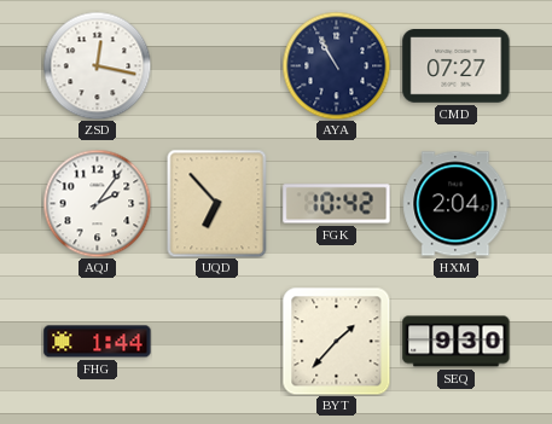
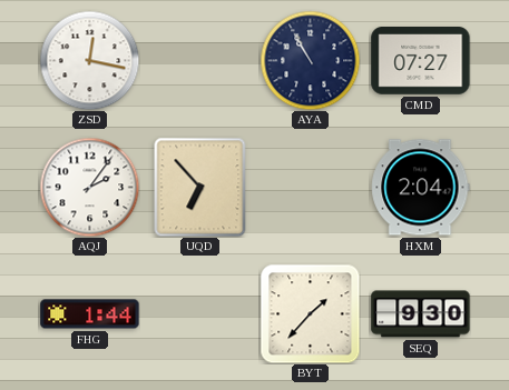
FGK: 10:42 -> none
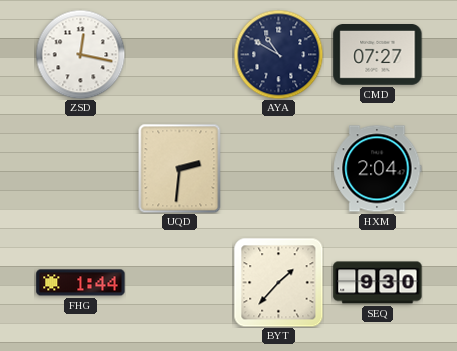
AYA: 10:55 -> 10:50
AQJ: 2:06 -> none
UQD: 6:53 -> 2:31
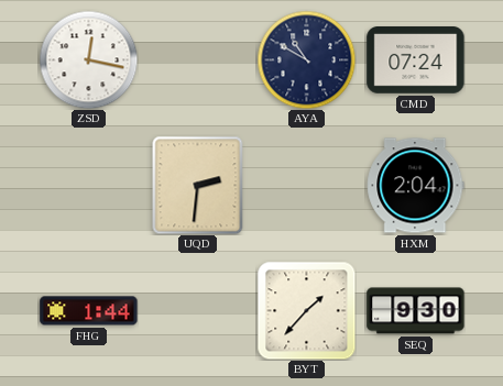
CMD: 07:27 -> 07:24
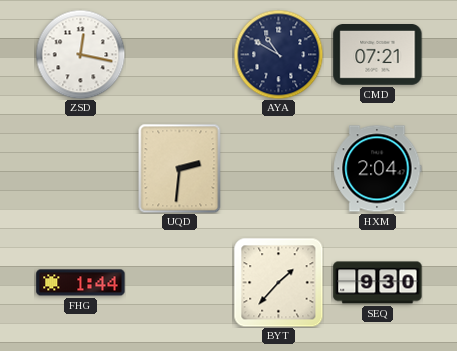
CMD: 07:24 -> 07:21
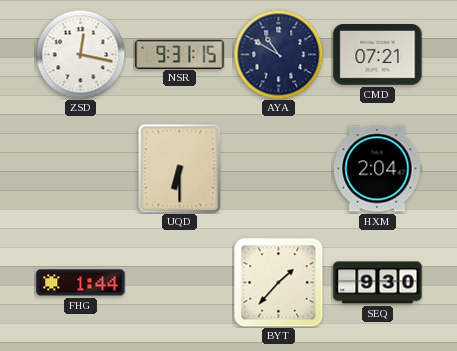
NSR: none -> 9:31
UQD: 2:31 -> 6:30
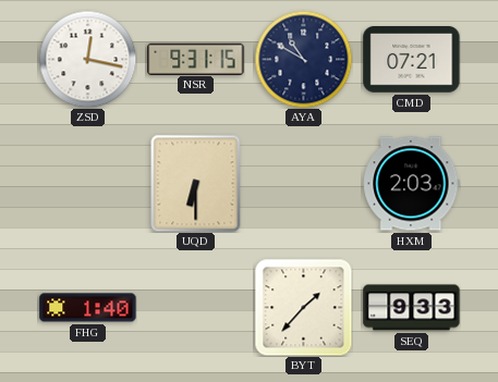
HXM: 2:04 -> 2:03
FHG: 1:44 -> 1:40
SEQ: 9:30 -> 9:33
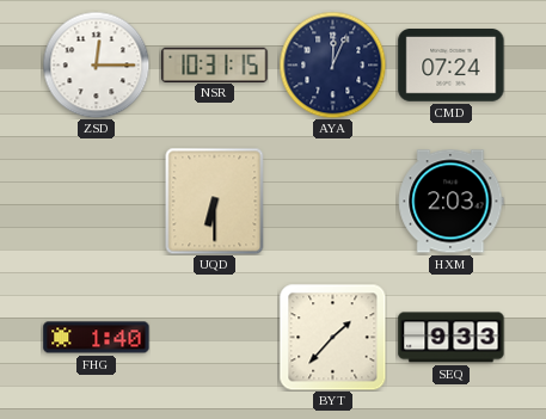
ZSD: 12:17 -> 12:15
NSR: 9:31 -> 10:31
AYA: 10:50 -> 12:04
CMD: 07:21 -> 07:24
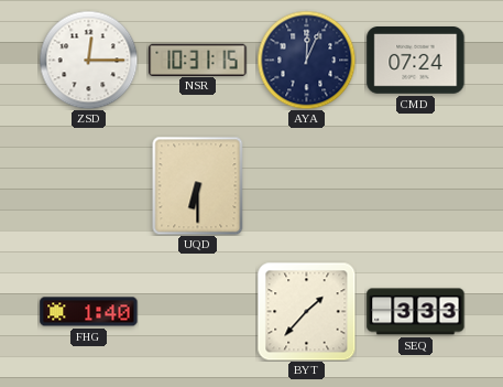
HXM: 2:03 -> none
SEQ: 9:33 -> 3:33
